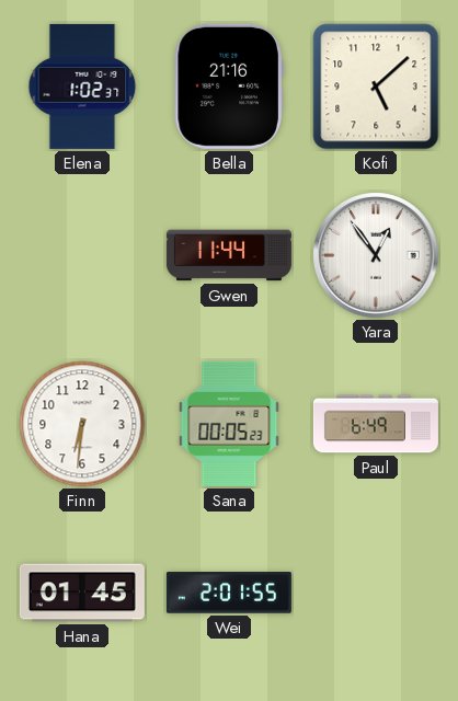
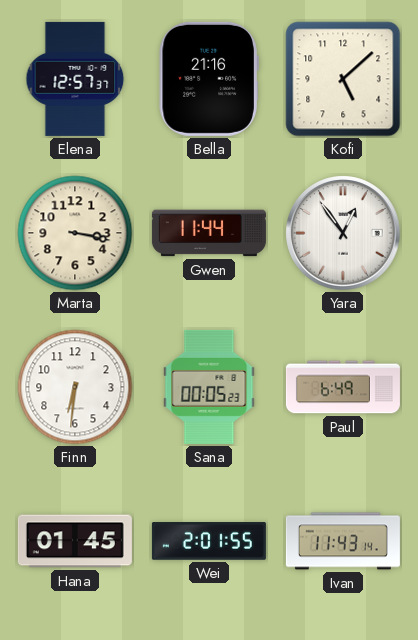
Elena: 1:02 -> 12:57
Marta: none -> 3:17
Ivan: none -> 11:43
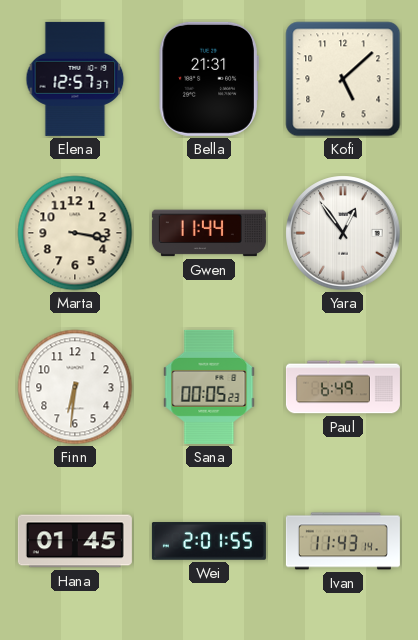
Bella: 21:16 -> 21:31
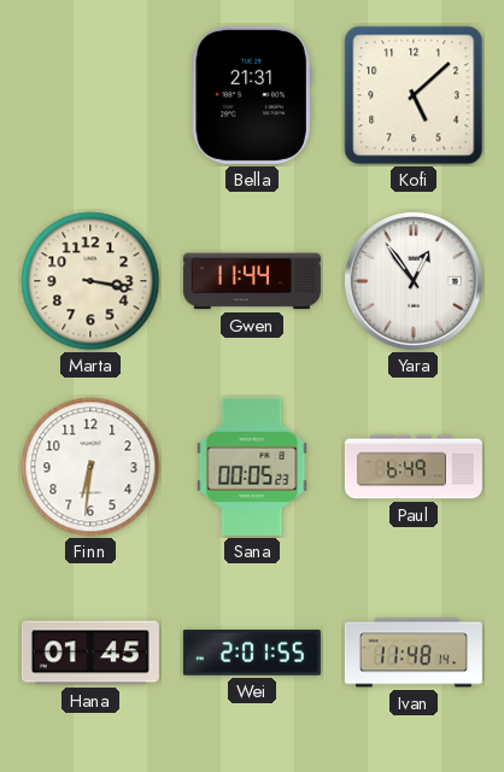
Elena: 12:57 -> none
Ivan: 11:43 -> 11:48
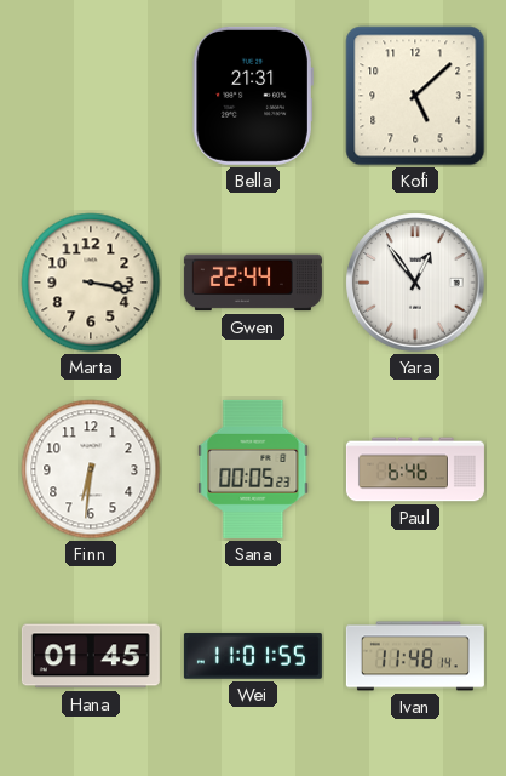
Gwen: 11:44 -> 22:44
Paul: 6:49 -> 6:46
Wei: 2:01 -> 11:01
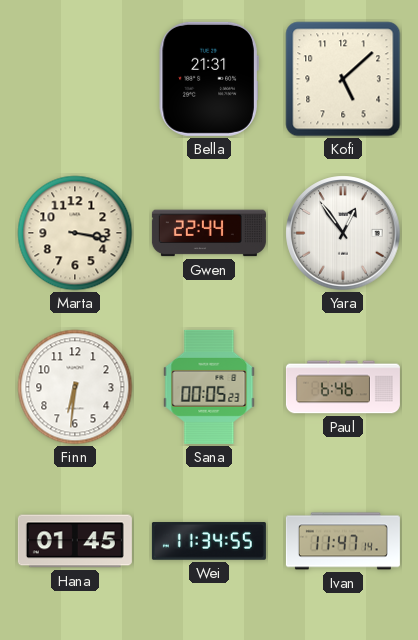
Wei: 11:01 -> 11:34
Ivan: 11:48 -> 11:47
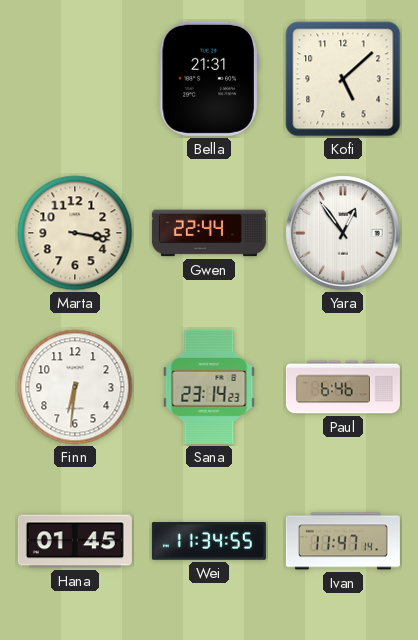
Sana: 00:05 -> 23:14
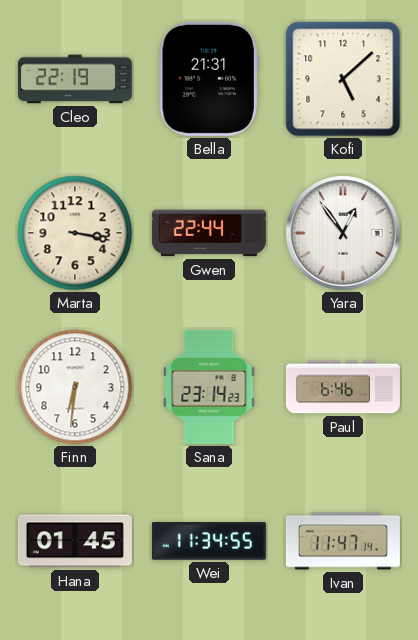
Cleo: none -> 22:19
